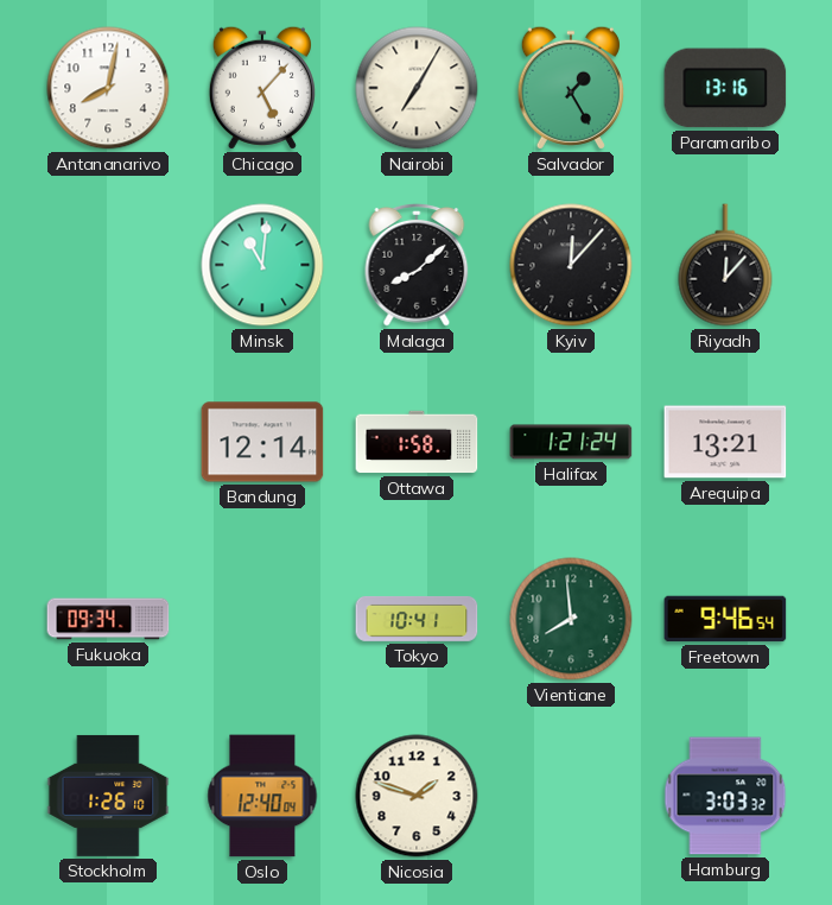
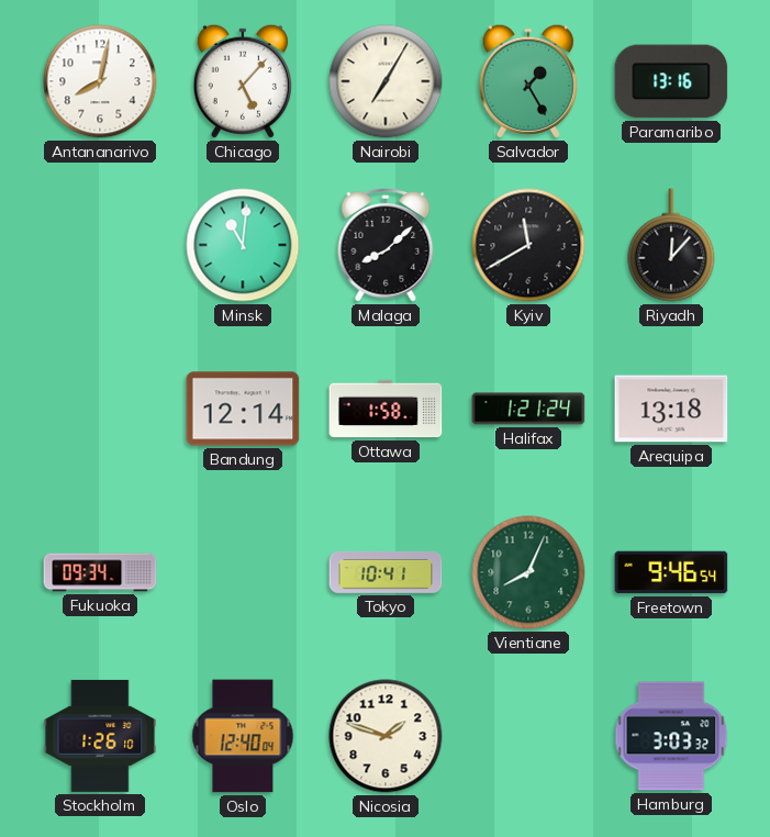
Kyiv: 12:07 -> 11:40
Arequipa: 13:21 -> 13:18
Vientiane: 7:59 -> 8:04
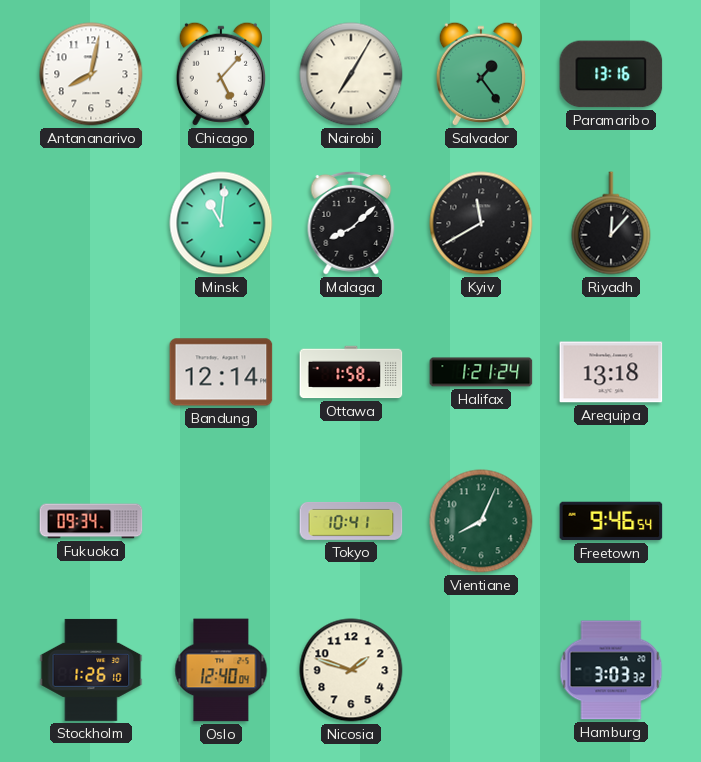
Salvador: 1:25 -> 1:24
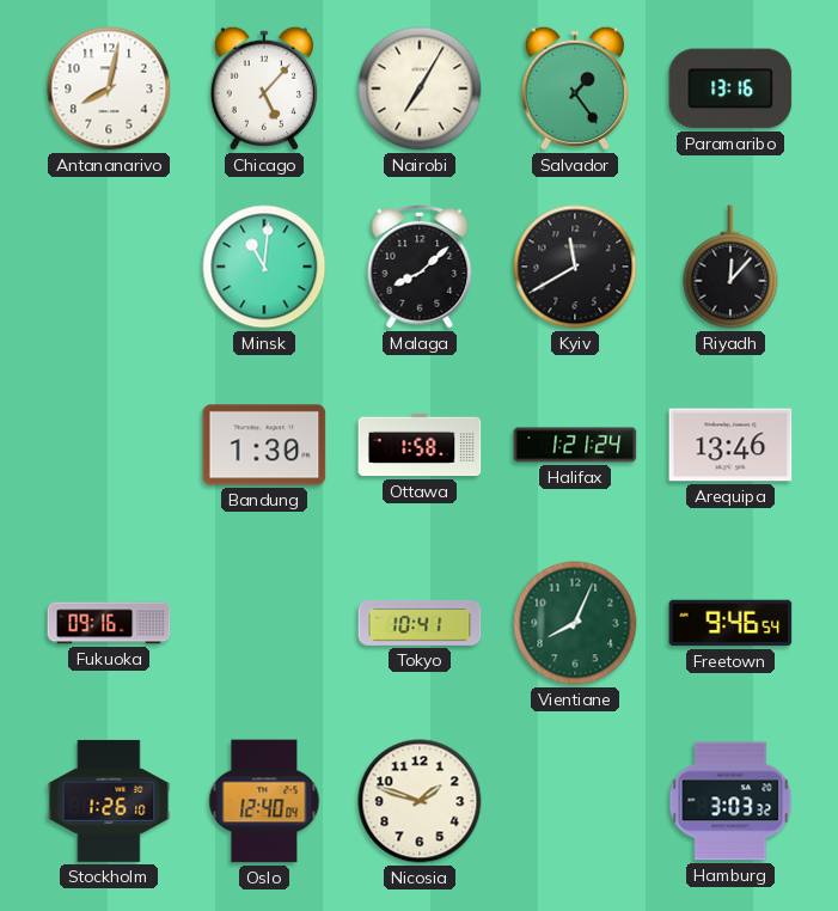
Bandung: 12:14 -> 1:30
Arequipa: 13:18 -> 13:46
Fukuoka: 09:34 -> 09:16
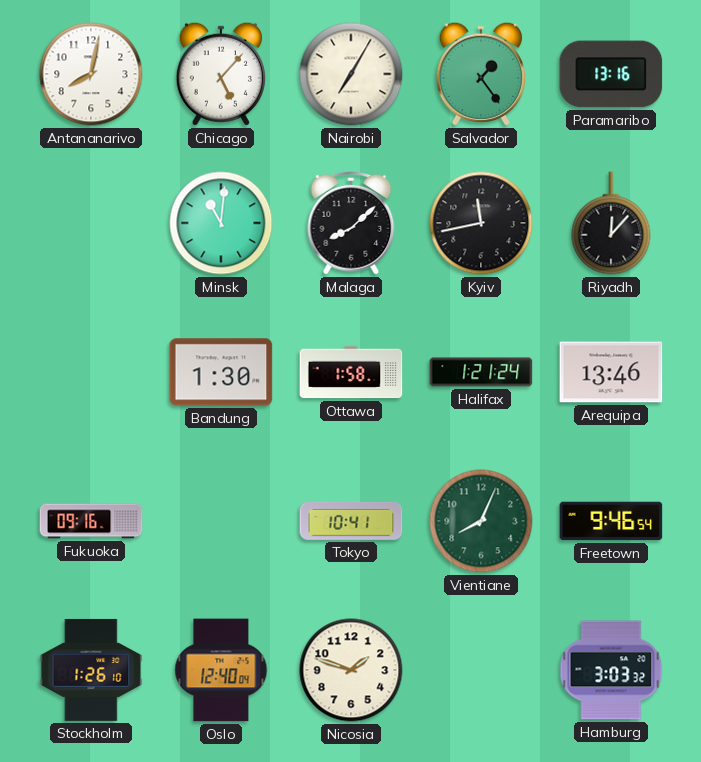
Kyiv: 11:40 -> 11:43
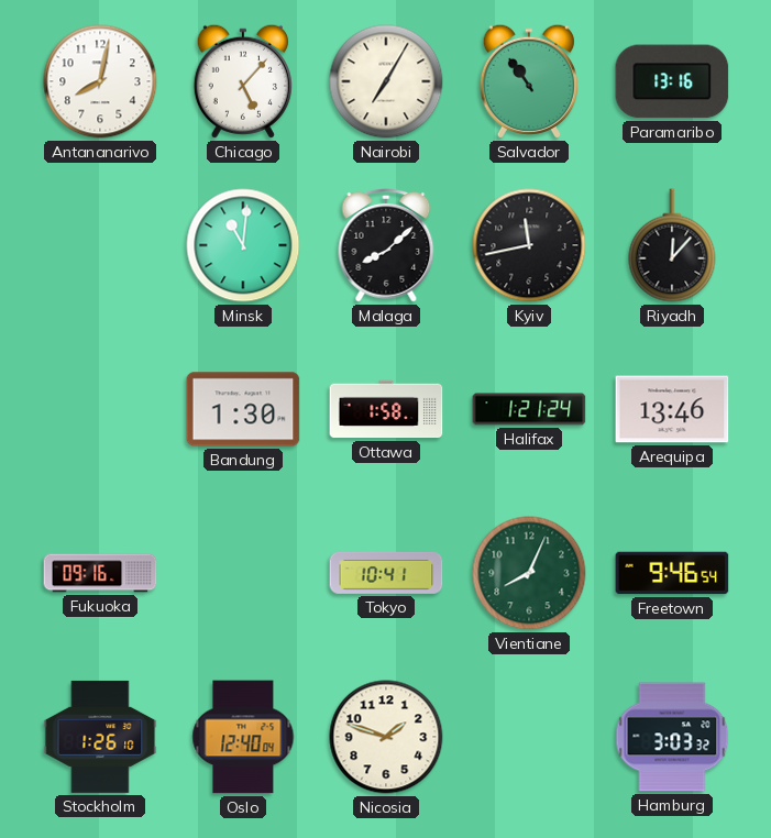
Salvador: 1:24 -> 10:54
